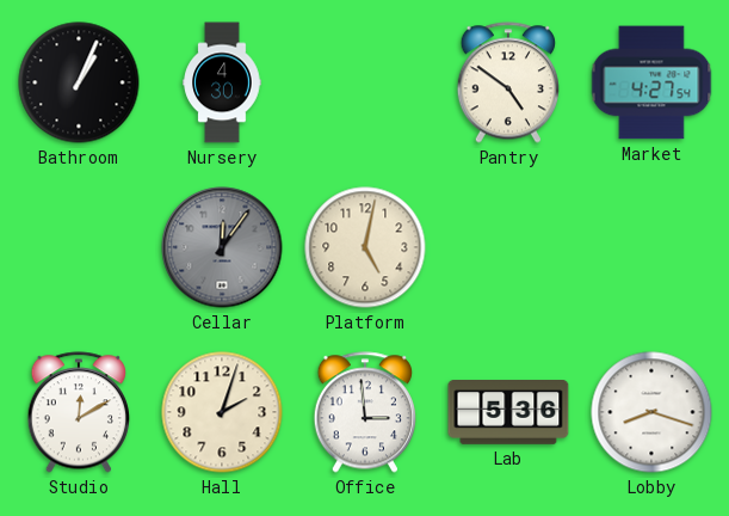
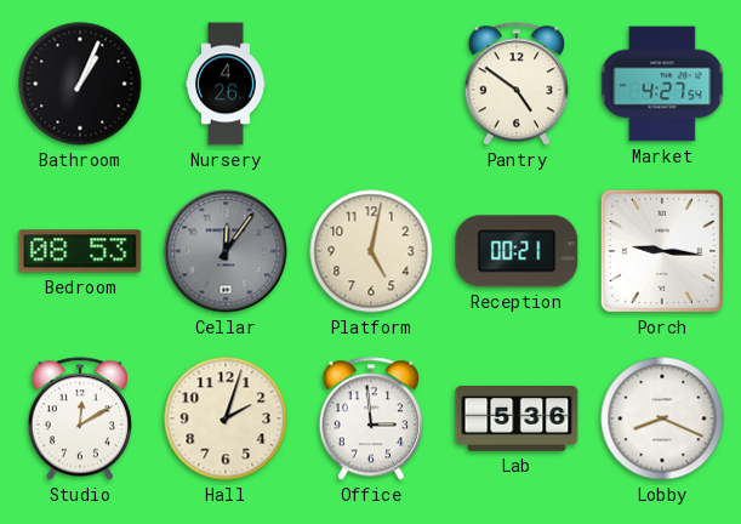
Nursery: 4:30 -> 4:26
Bedroom: none -> 08:53
Reception: none -> 00:21
Porch: none -> 9:16
Lobby: 8:18 -> 8:19
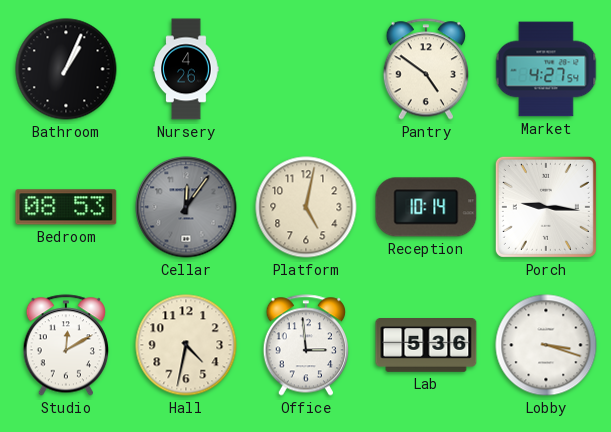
Reception: 00:21 -> 10:14
Hall: 2:03 -> 4:32
Lobby: 8:19 -> 3:18
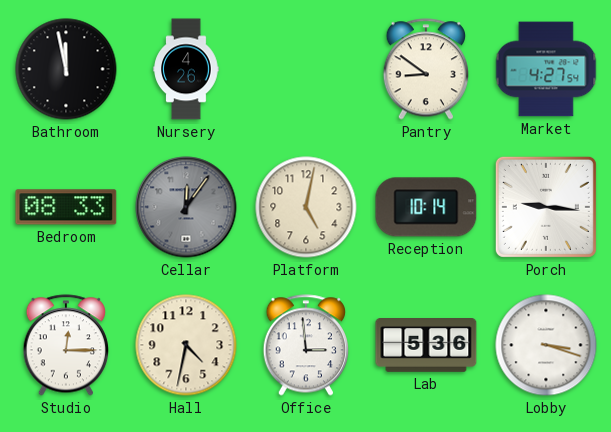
Bathroom: 1:04 -> 11:58
Pantry: 4:51 -> 8:51
Bedroom: 08:53 -> 08:33
Studio: 12:10 -> 12:15
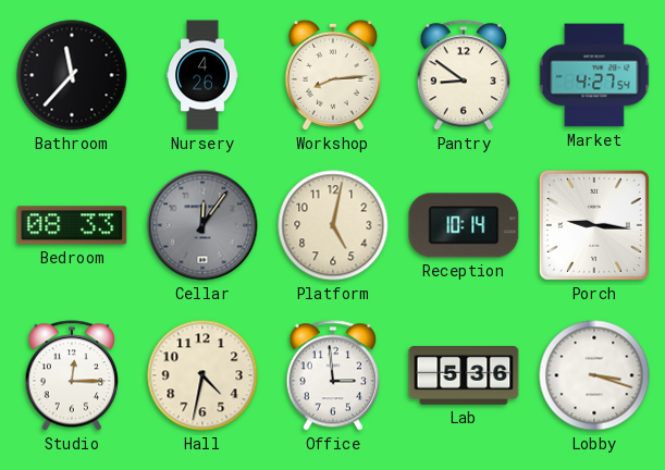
Bathroom: 11:58 -> 11:37
Workshop: none -> 8:14
